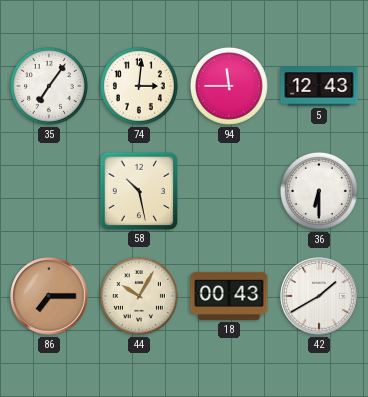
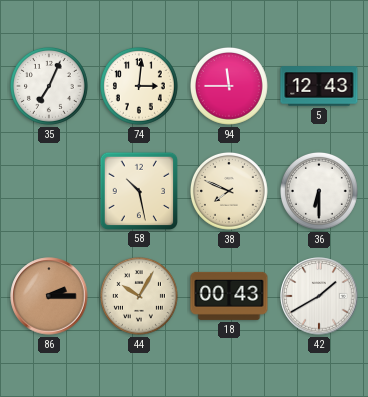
35: 7:06 -> 7:04
38: none -> 7:49
86: 7:15 -> 2:15
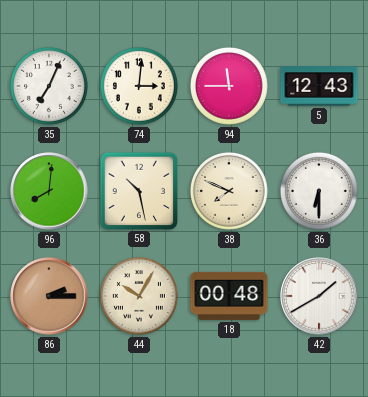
96: none -> 8:01
18: 00:43 -> 00:48
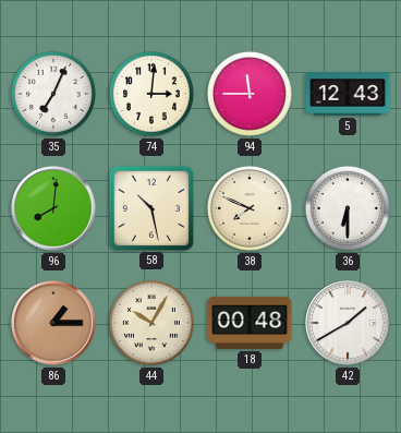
86: 2:15 -> 1:15
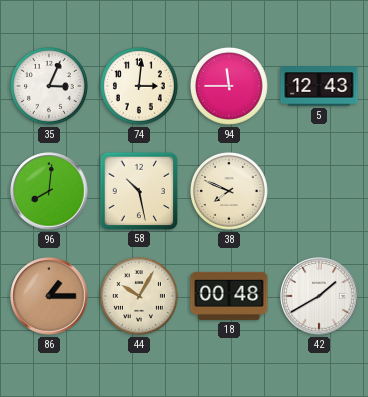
35: 7:04 -> 3:04
36: 6:30 -> none
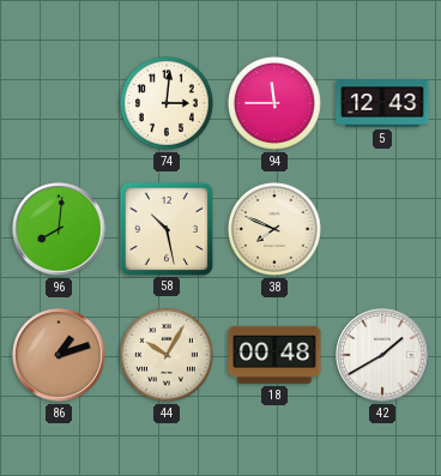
35: 3:04 -> none
86: 1:15 -> 1:12
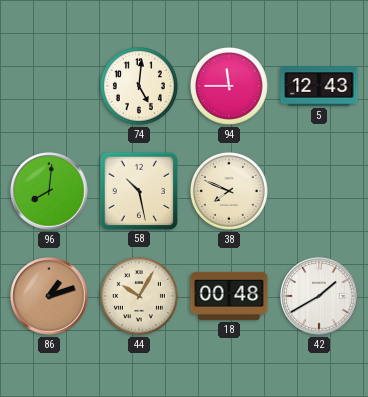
74: 3:01 -> 5:01
